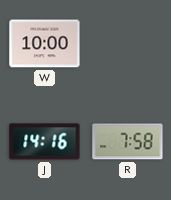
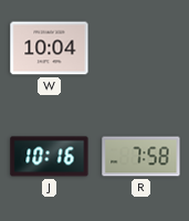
W: 10:00 -> 10:04
J: 14:16 -> 10:16
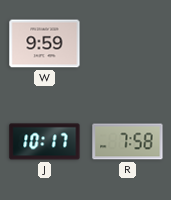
W: 10:04 -> 9:59
J: 10:16 -> 10:17
